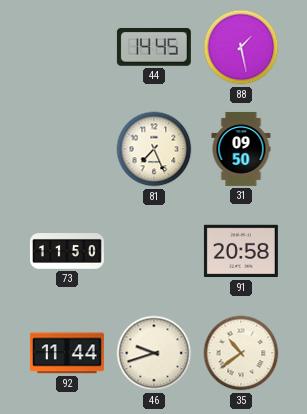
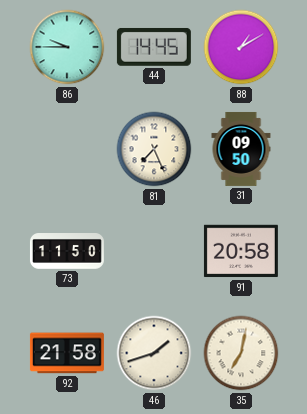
86: none -> 9:45
88: 1:28 -> 1:10
92: 11:44 -> 21:58
46: 9:42 -> 1:42
35: 10:39 -> 7:02
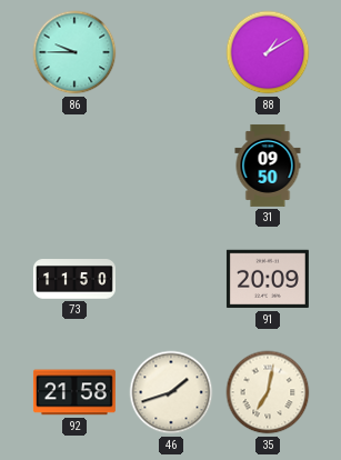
44: 14:45 -> none
81: 7:26 -> none
91: 20:58 -> 20:09
